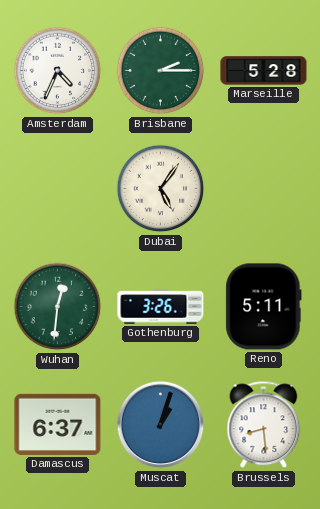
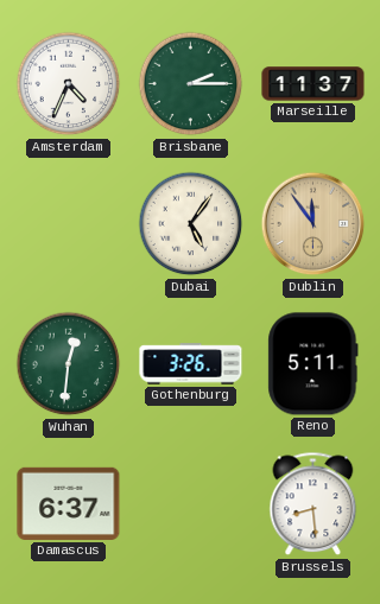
Marseille: 5:28 -> 11:37
Dublin: none -> 11:54
Muscat: 1:03 -> none
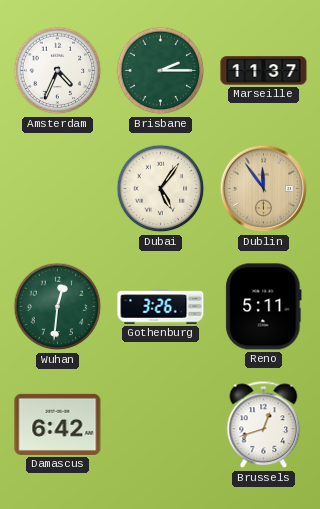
Damascus: 6:37 -> 6:42
Brussels: 8:29 -> 12:42
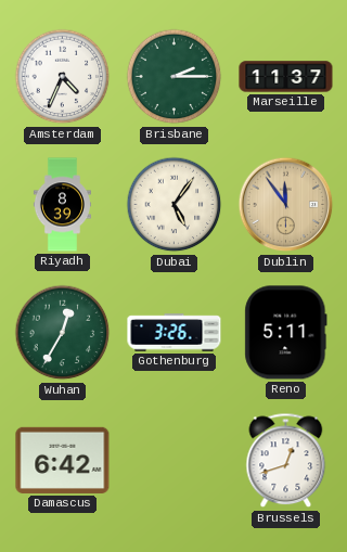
Riyadh: none -> 8:39
Wuhan: 12:31 -> 12:35
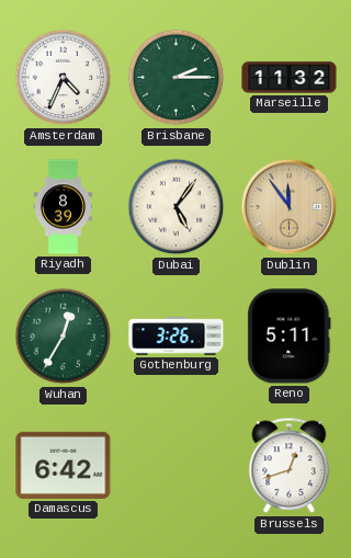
Marseille: 11:37 -> 11:32
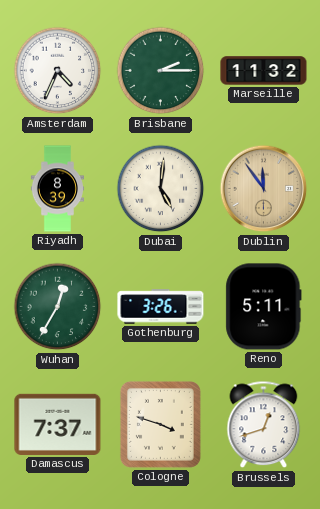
Dubai: 5:06 -> 5:01
Damascus: 6:42 -> 7:37
Cologne: none -> 3:48
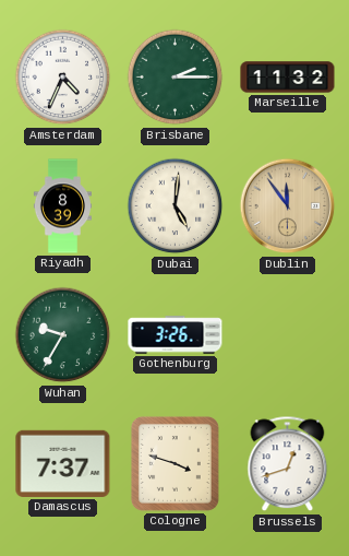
Wuhan: 12:35 -> 9:35
Reno: 5:11 -> none
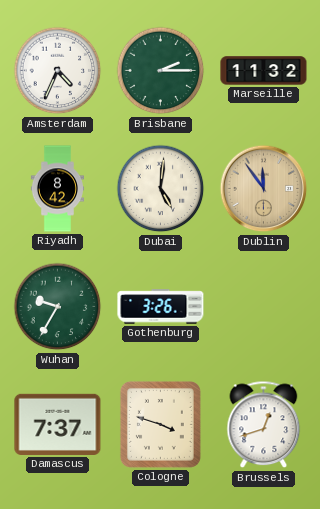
Riyadh: 8:39 -> 8:42
